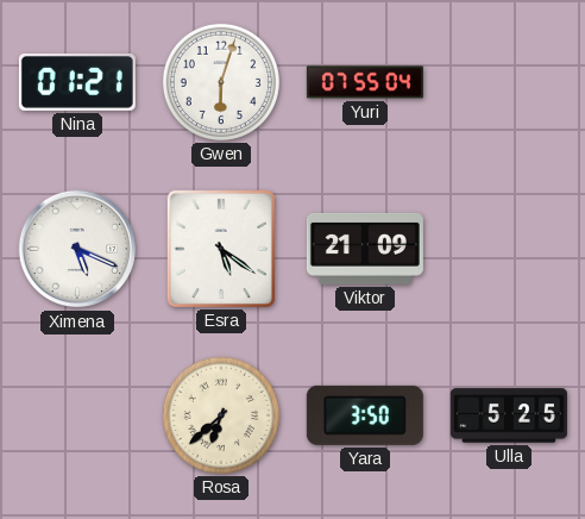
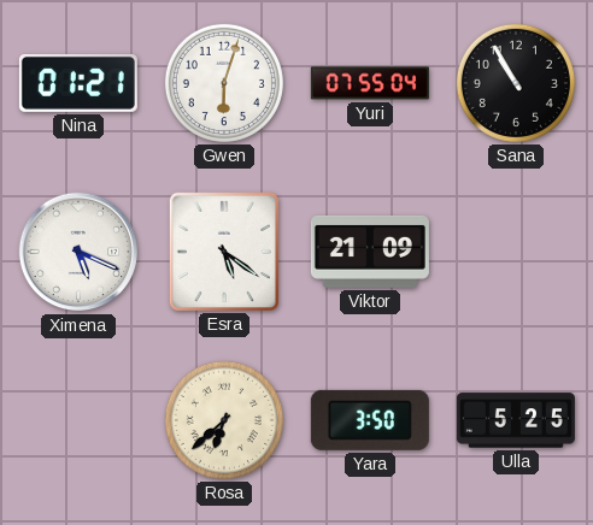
Sana: none -> 10:55
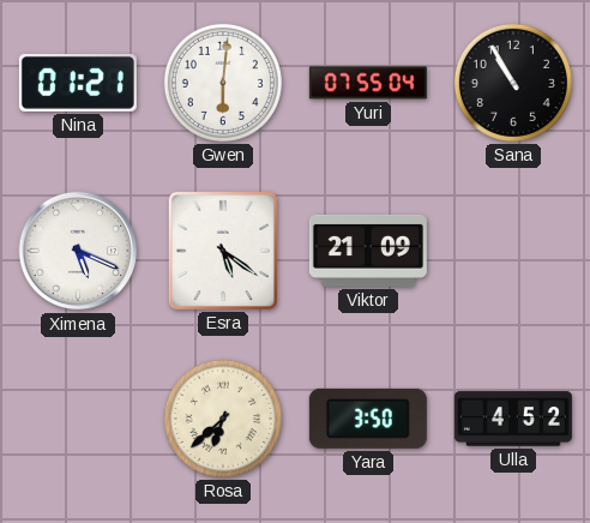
Gwen: 6:03 -> 6:01
Ulla: 5:25 -> 4:52
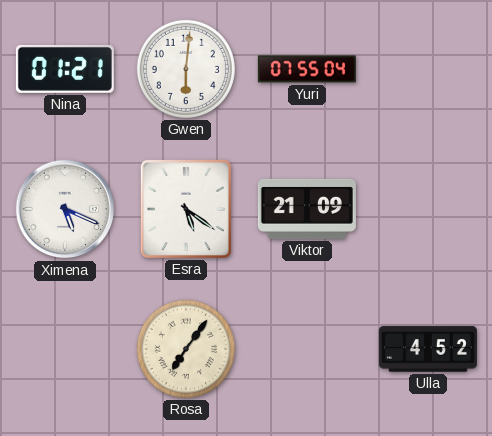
Sana: 10:55 -> none
Rosa: 6:38 -> 7:06
Yara: 3:50 -> none
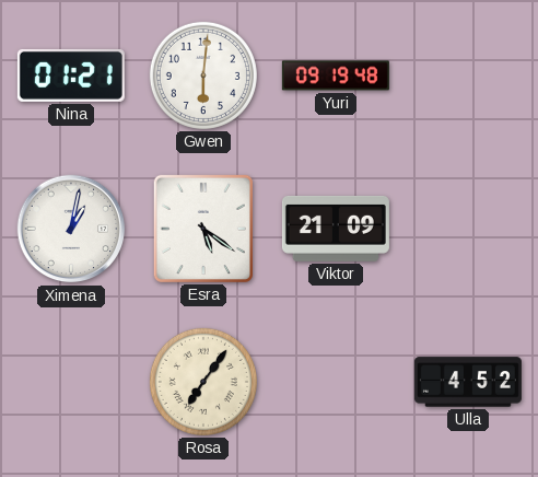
Yuri: 07:55 -> 09:19
Ximena: 5:19 -> 1:02
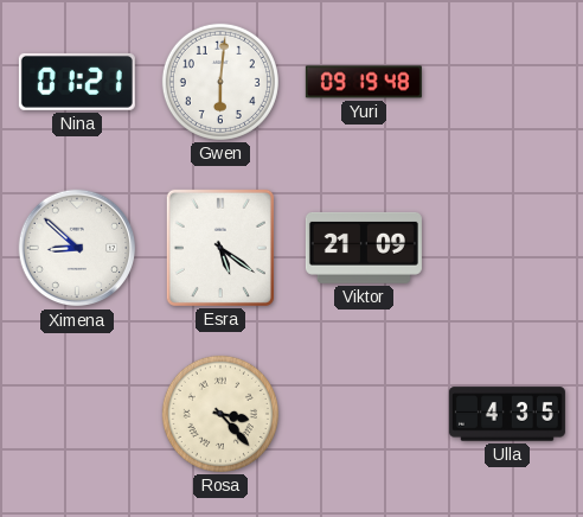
Ximena: 1:02 -> 8:52
Rosa: 7:06 -> 3:23
Ulla: 4:52 -> 4:35
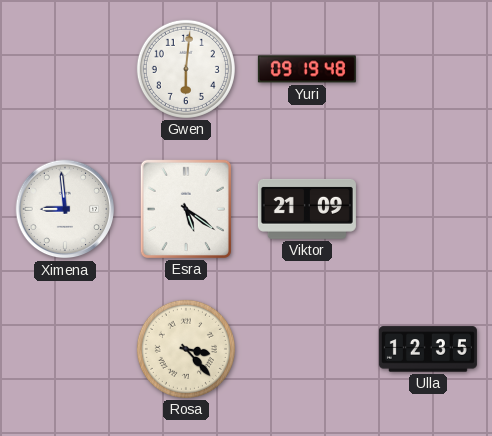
Nina: 01:21 -> none
Ximena: 8:52 -> 8:59
Ulla: 4:35 -> 12:35
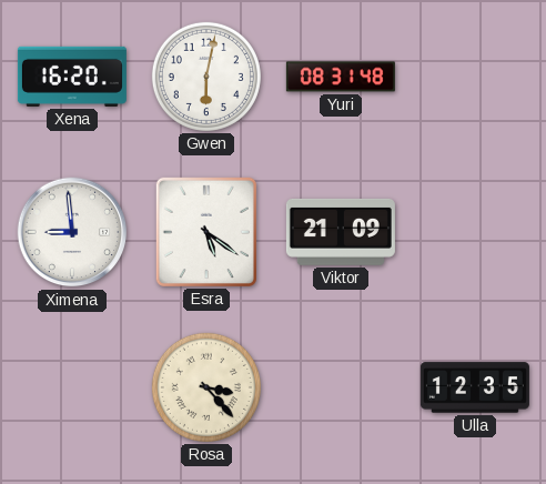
Xena: none -> 16:20
Gwen: 6:01 -> 6:02
Yuri: 09:19 -> 08:31
